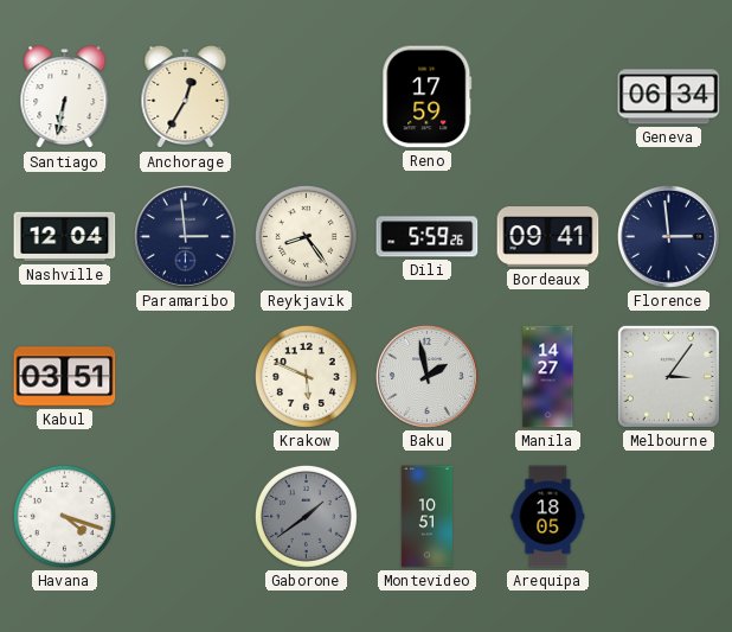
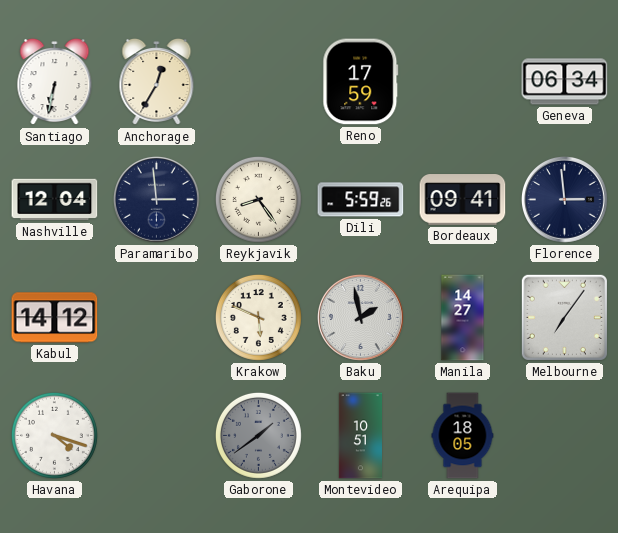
Kabul: 03:51 -> 14:12
Melbourne: 3:06 -> 7:06
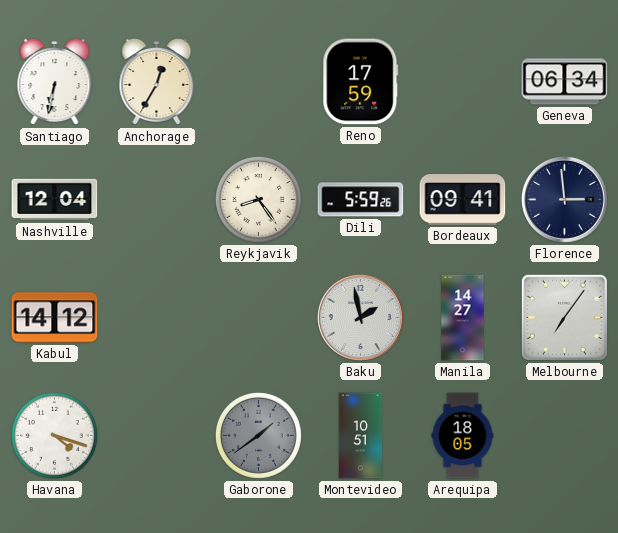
Paramaribo: 2:59 -> none
Krakow: 5:49 -> none
